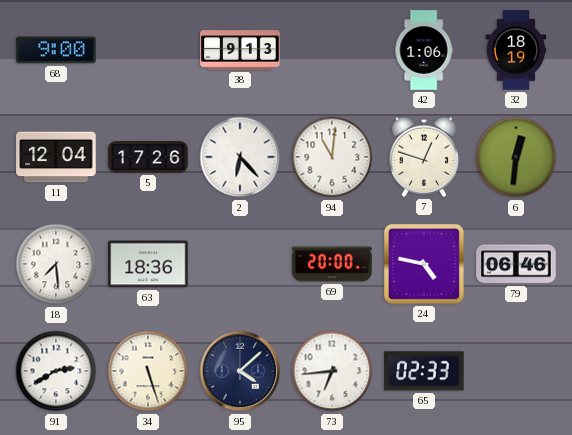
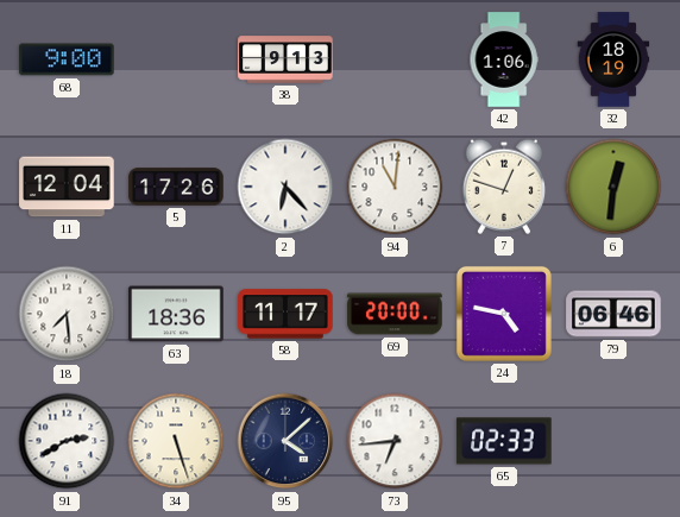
58: none -> 11:17
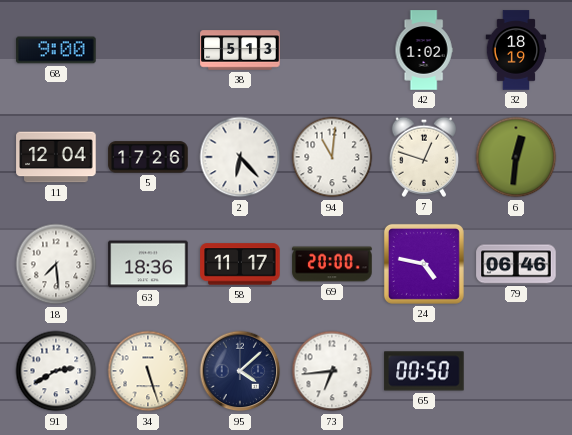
38: 9:13 -> 5:13
42: 1:06 -> 1:02
65: 02:33 -> 00:50
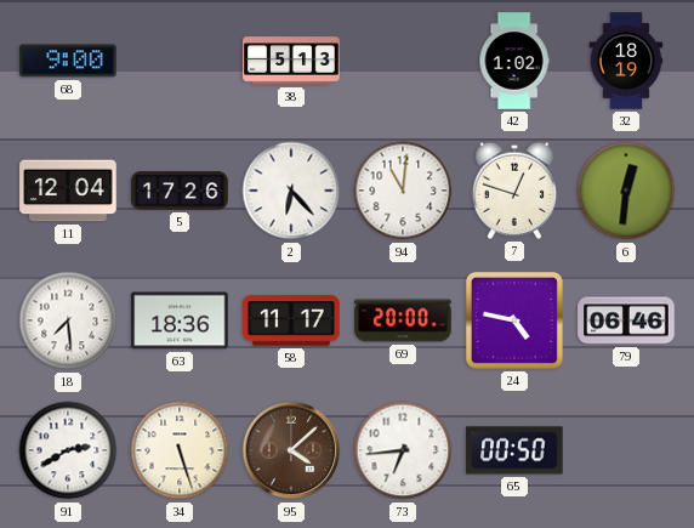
95 dial: navy -> brown
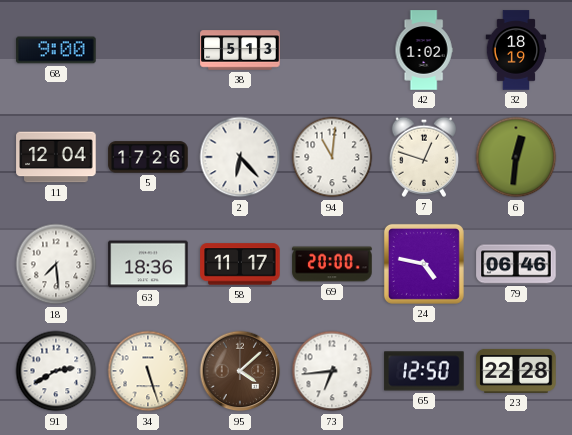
65: 00:50 -> 12:50
23: none -> 22:28
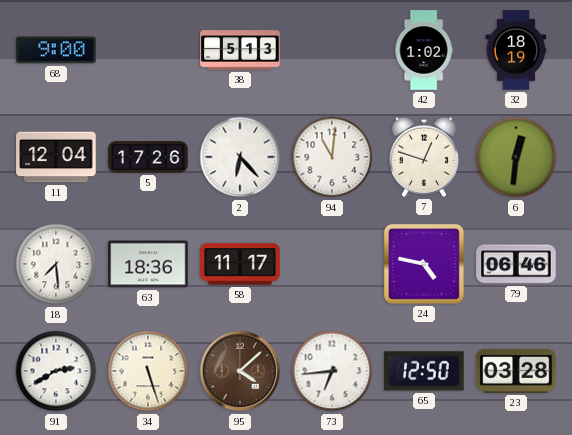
69: 20:00 -> none
23: 22:28 -> 03:28
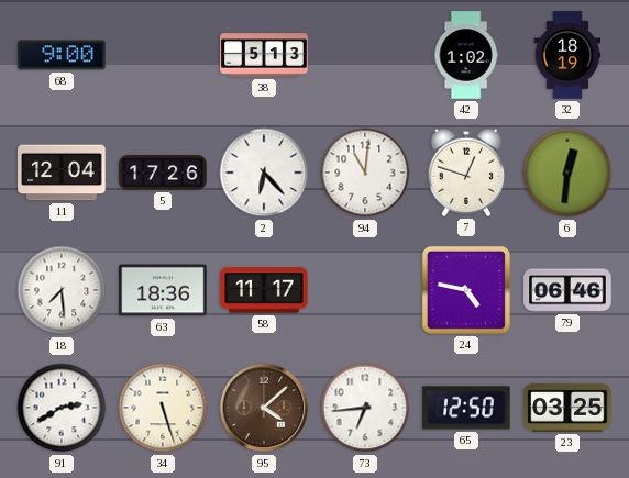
23: 03:28 -> 03:25
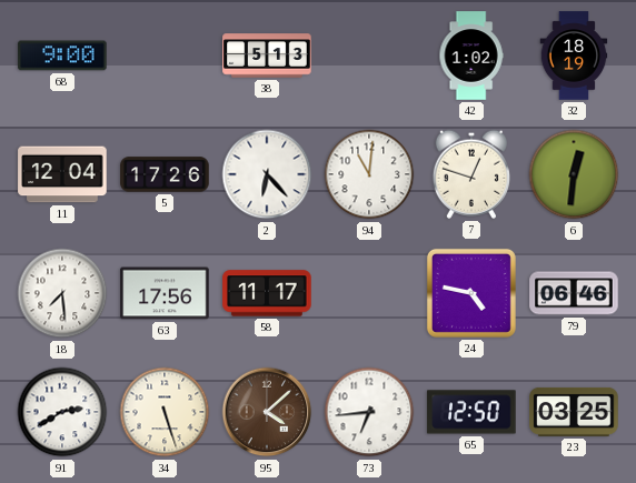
63: 18:36 -> 17:56
